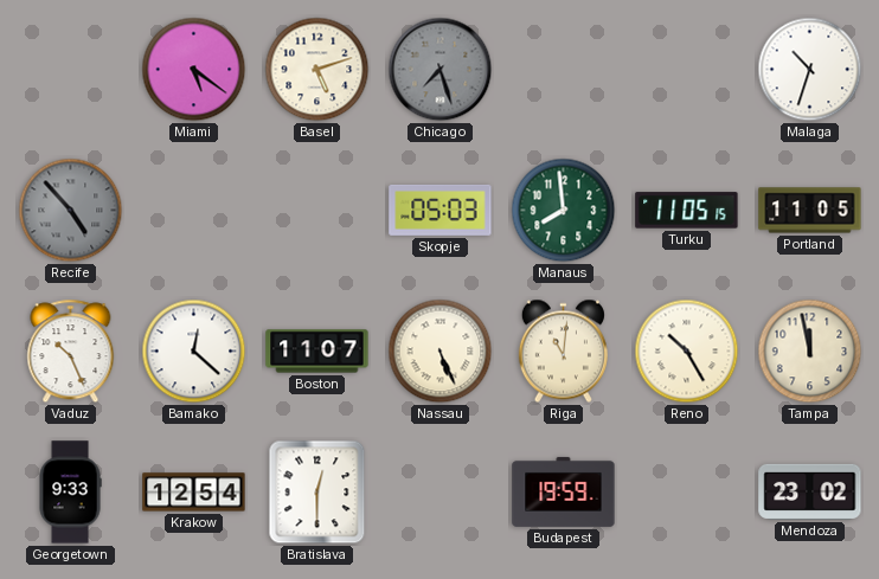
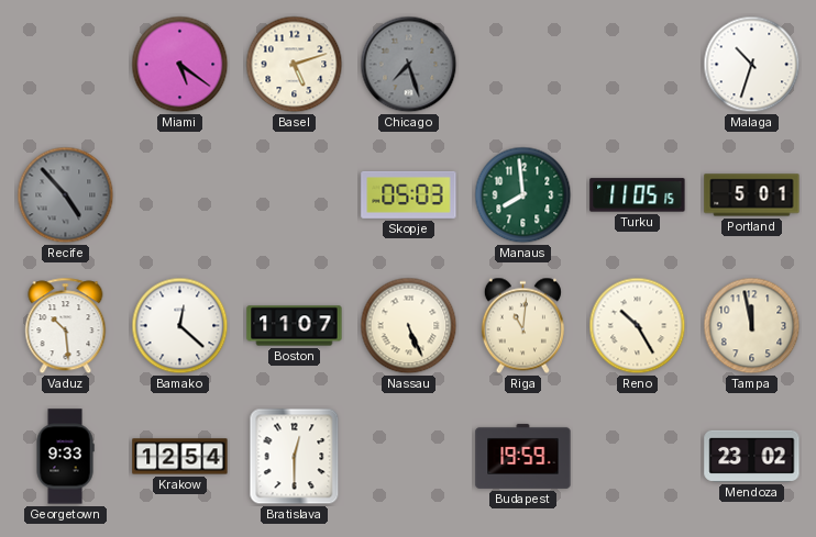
Portland: 11:05 -> 5:01
Vaduz: 10:26 -> 10:29
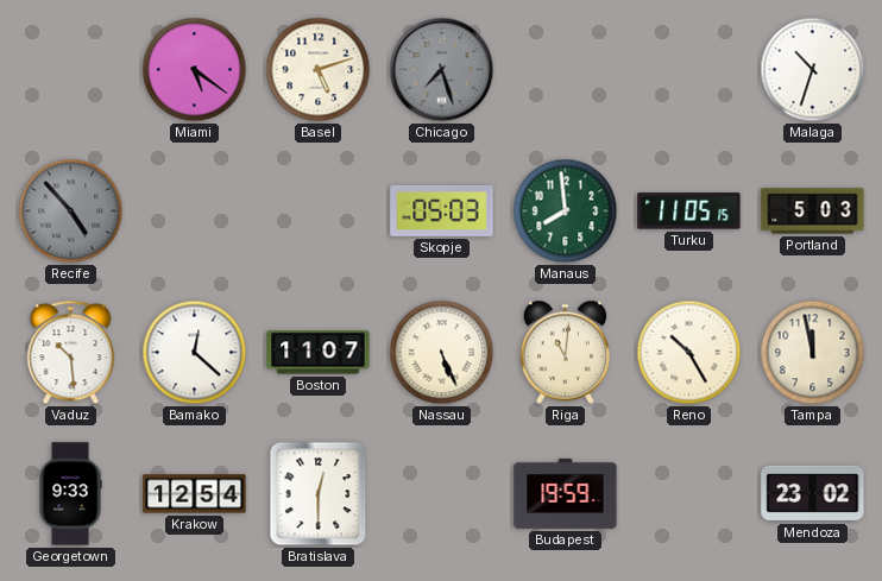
Portland: 5:01 -> 5:03
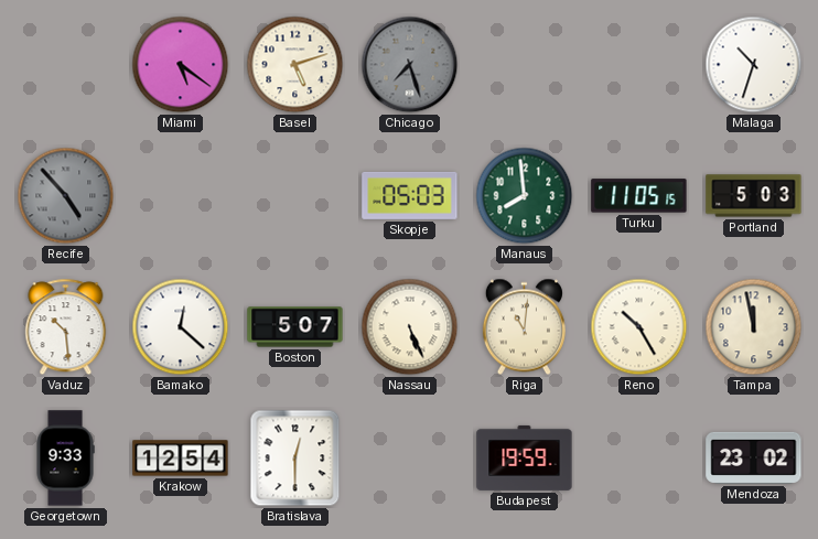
Boston: 11:07 -> 5:07
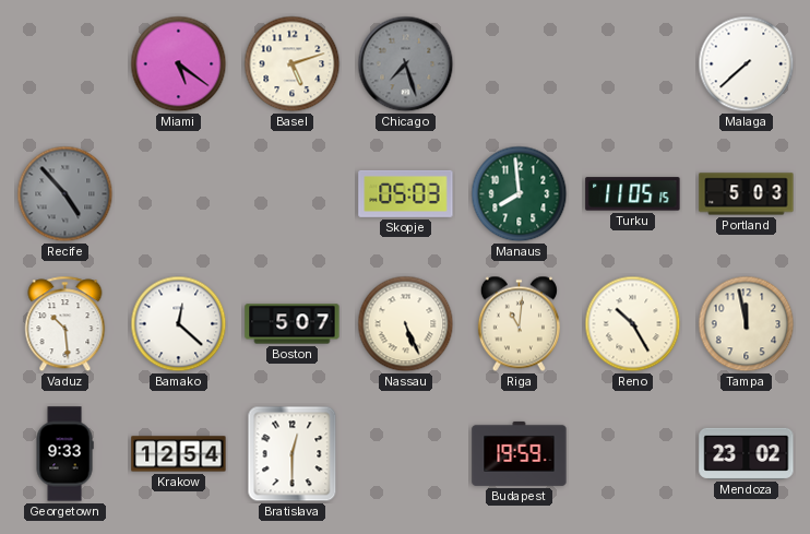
Malaga: 10:33 -> 7:38
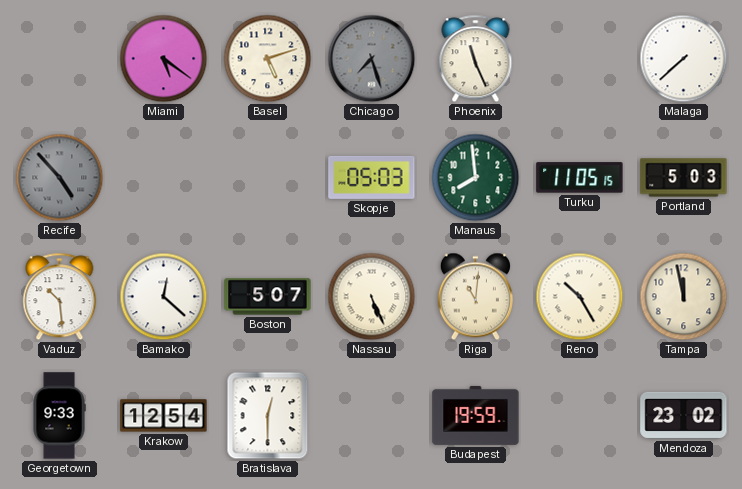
Phoenix: none -> 11:26
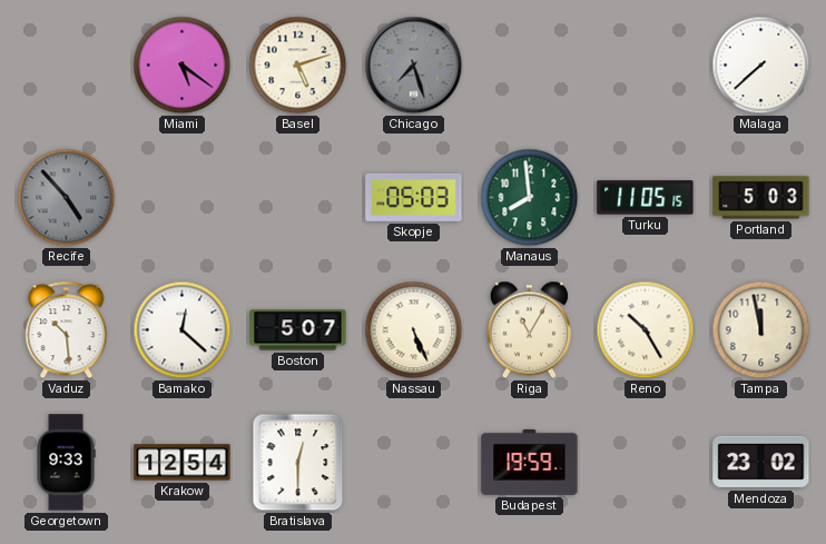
Phoenix: 11:26 -> none
Riga: 11:01 -> 11:05
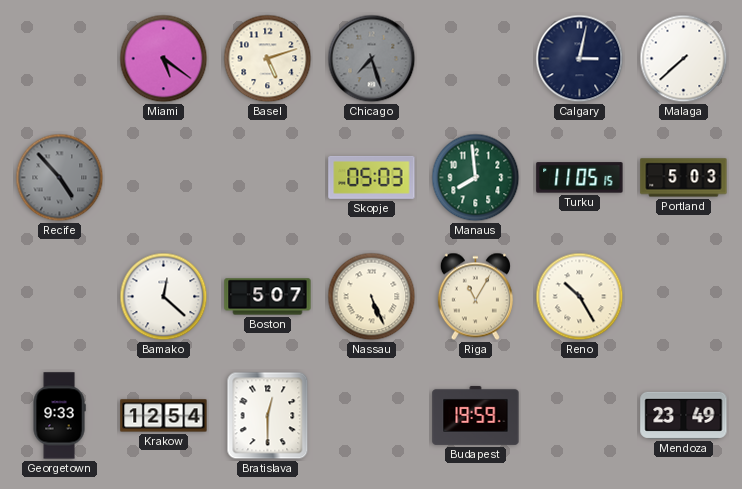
Calgary: none -> 3:02
Vaduz: 10:29 -> none
Tampa: 11:58 -> none
Mendoza: 23:02 -> 23:49
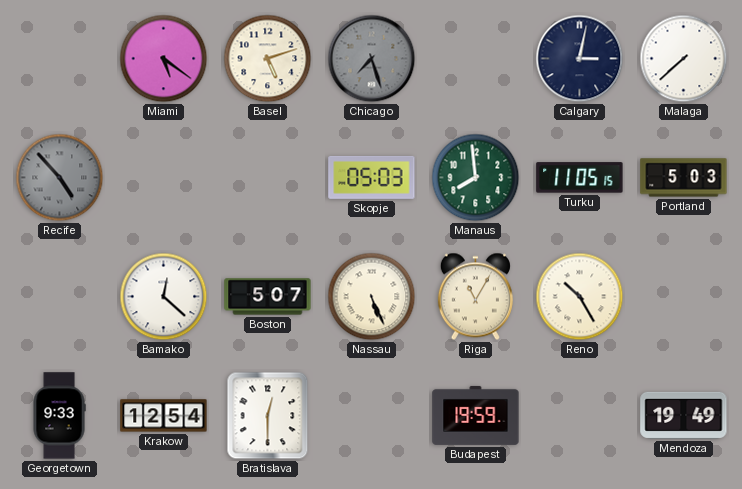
Mendoza: 23:49 -> 19:49
